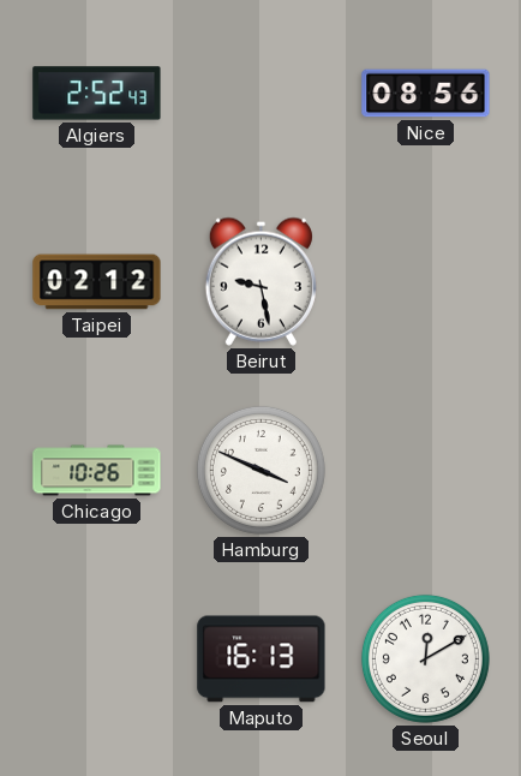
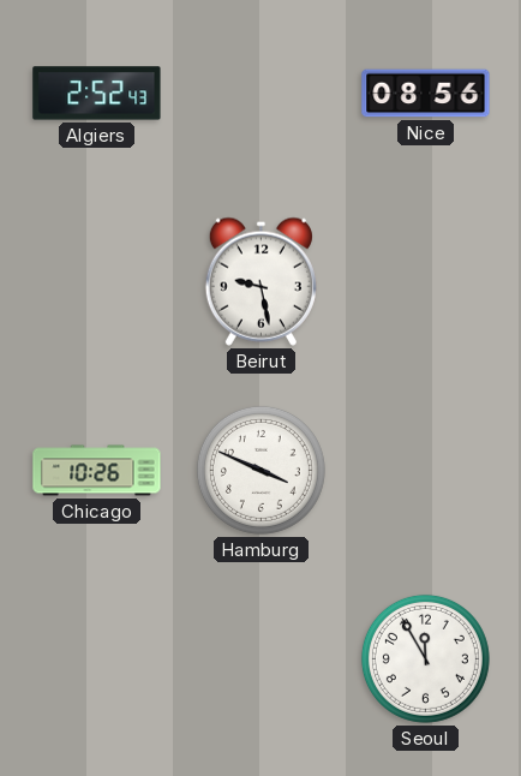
Taipei: 02:12 -> none
Maputo: 16:13 -> none
Seoul: 12:10 -> 11:55
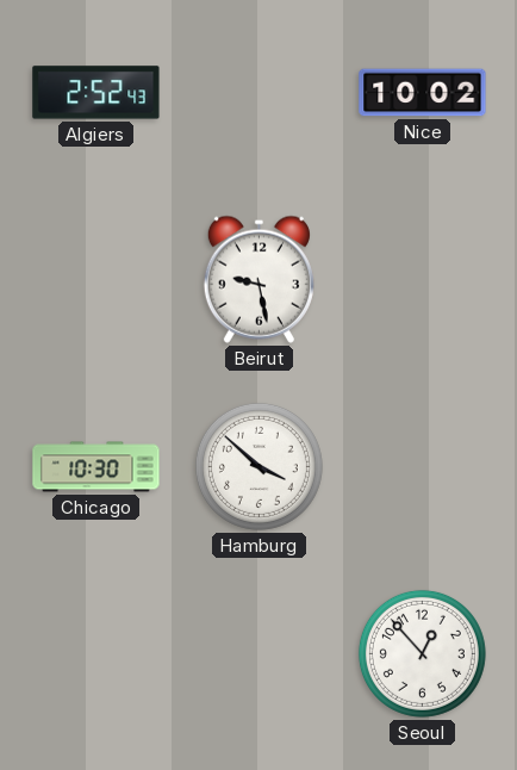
Nice: 08:56 -> 10:02
Chicago: 10:26 -> 10:30
Hamburg: 3:49 -> 3:52
Seoul: 11:55 -> 12:53
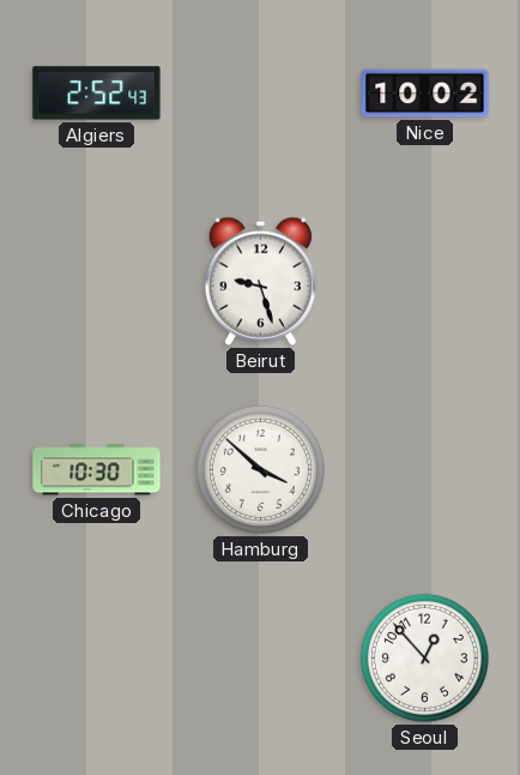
Beirut: 9:28 -> 9:27
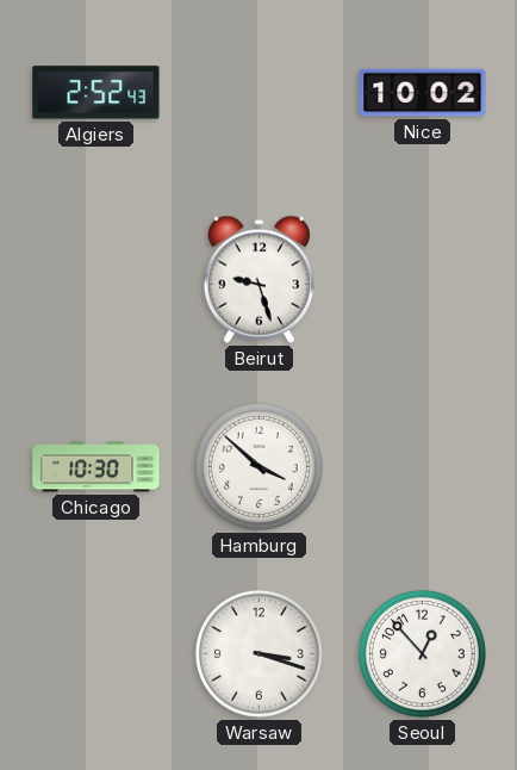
Warsaw: none -> 3:18
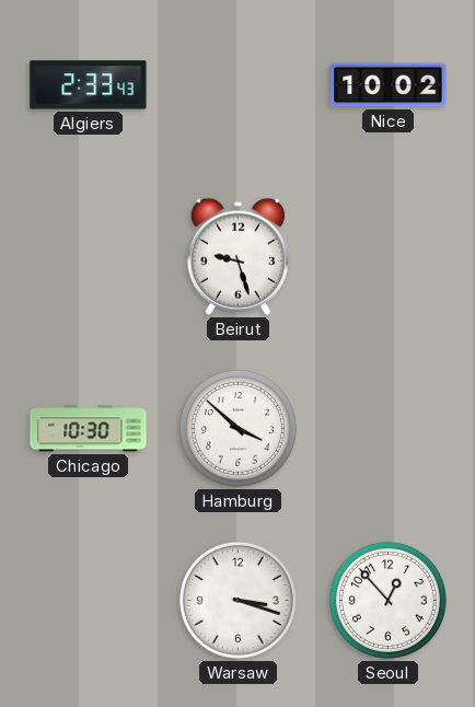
Algiers: 2:52 -> 2:33
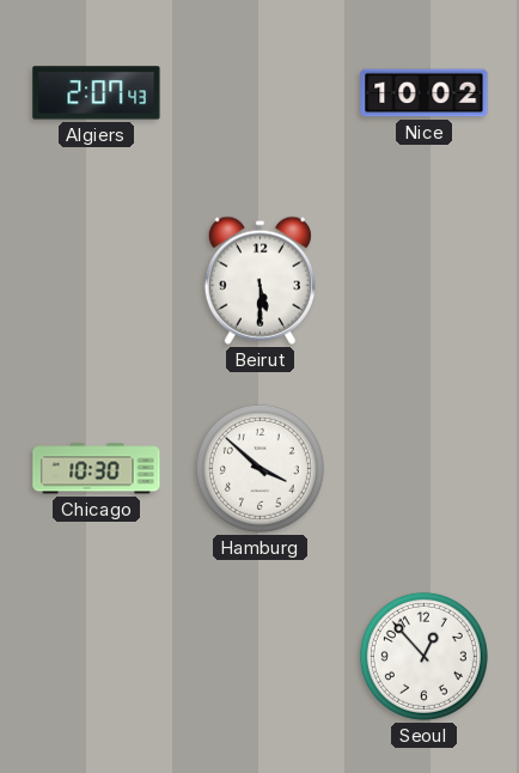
Algiers: 2:33 -> 2:07
Beirut: 9:27 -> 5:30
Warsaw: 3:18 -> none
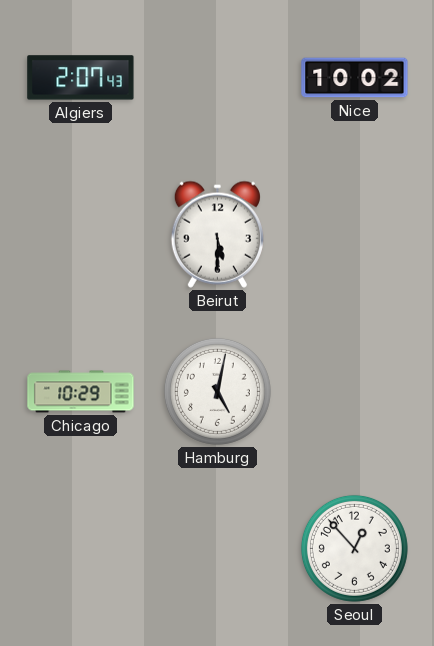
Chicago: 10:30 -> 10:29
Hamburg: 3:52 -> 5:02
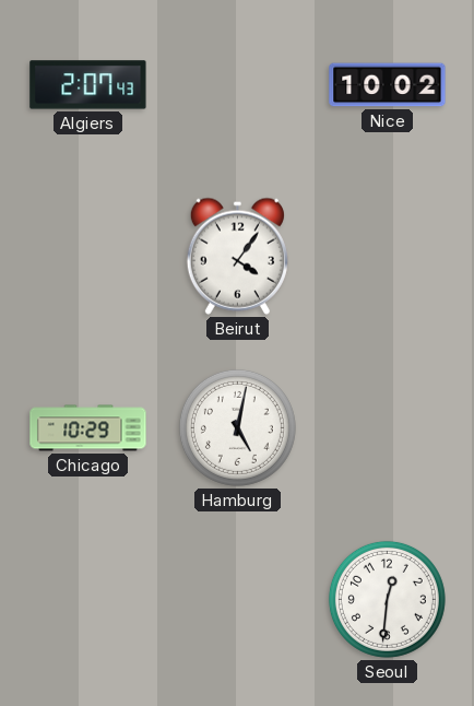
Beirut: 5:30 -> 4:06
Seoul: 12:53 -> 12:31
